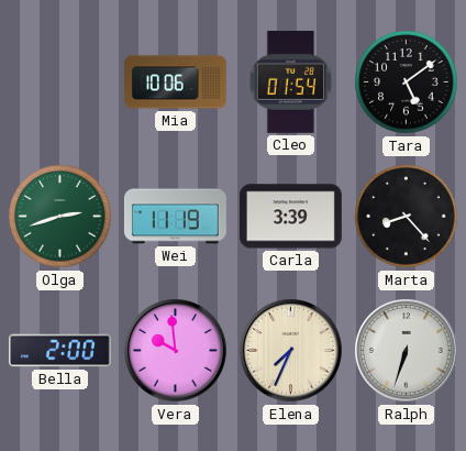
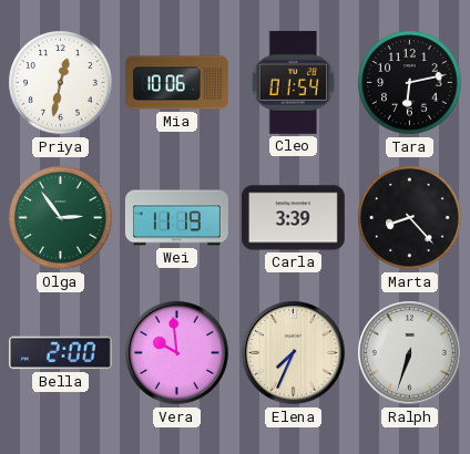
Priya: none -> 12:32
Tara: 5:09 -> 6:13
Olga: 2:42 -> 2:54
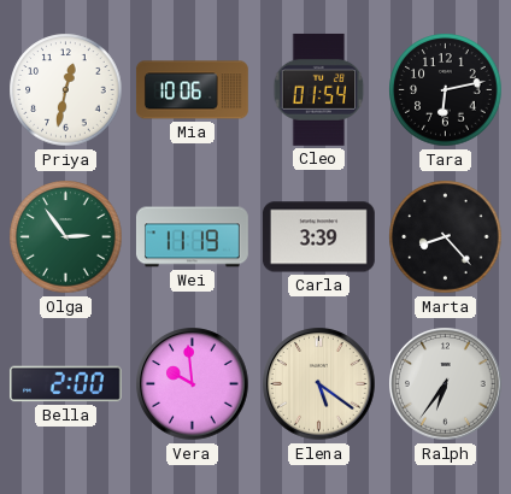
Elena: 7:34 -> 5:21
Ralph: 6:33 -> 6:36
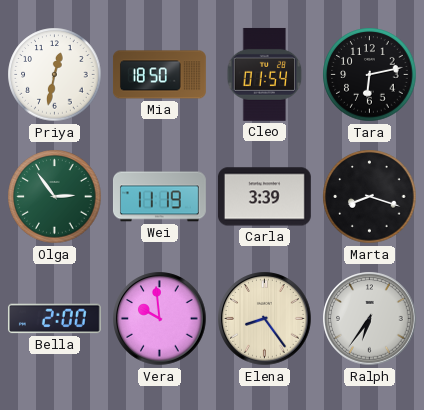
Mia: 10:06 -> 18:50
Marta: 8:23 -> 8:18
Elena: 5:21 -> 8:24
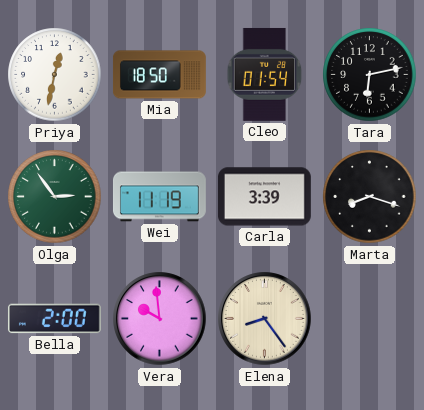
Ralph: 6:36 -> none
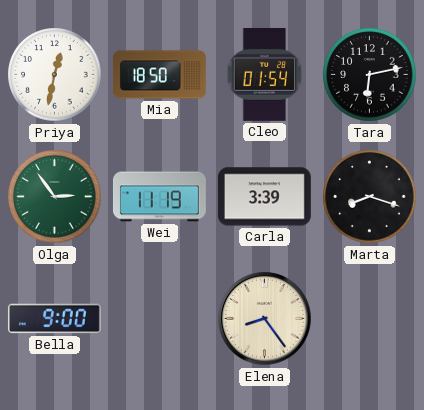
Bella: 2:00 -> 9:00
Vera: 9:59 -> none
